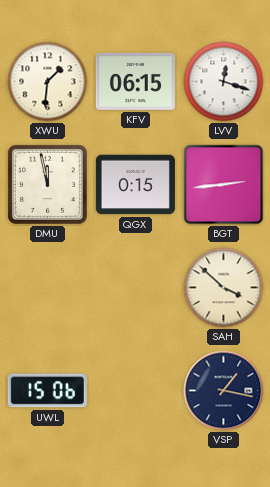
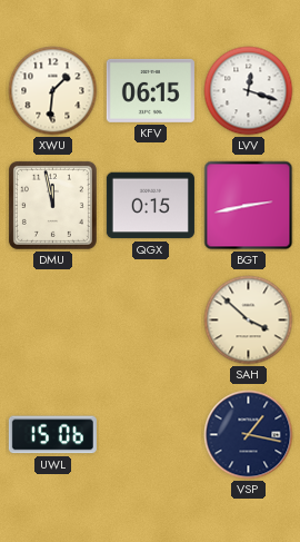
BGT: 2:44 -> 2:43
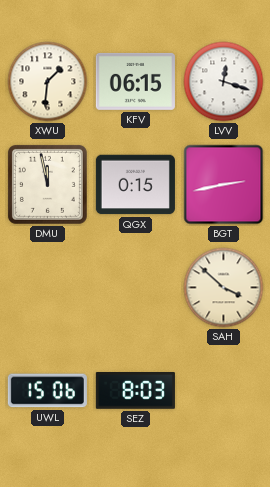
SEZ: none -> 8:03
VSP: 1:17 -> none
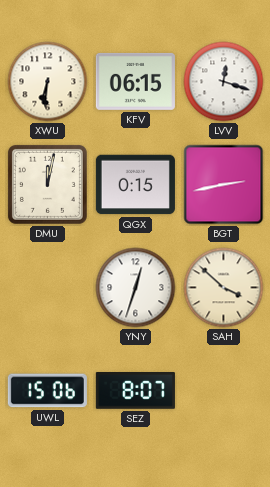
XWU: 1:31 -> 6:31
DMU: 11:58 -> 12:02
YNY: none -> 12:33
SEZ: 8:03 -> 8:07
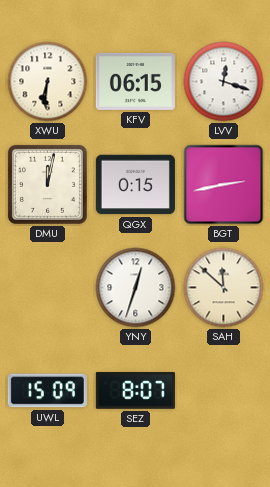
SAH: 3:52 -> 11:52
UWL: 15:06 -> 15:09
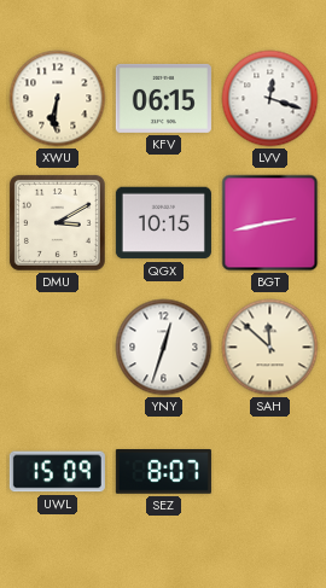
DMU: 12:02 -> 3:10
QGX: 0:15 -> 10:15
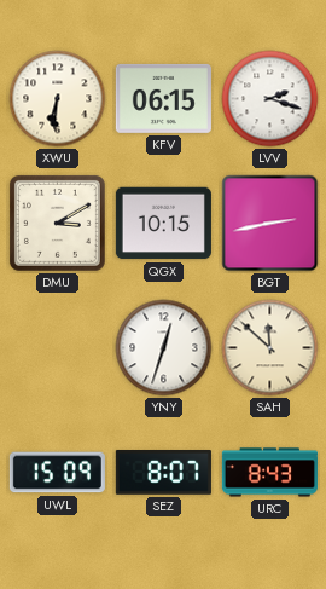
LVV: 12:18 -> 2:18
URC: none -> 8:43
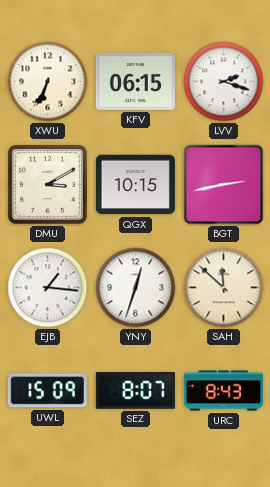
XWU: 6:31 -> 6:34
EJB: none -> 1:16
